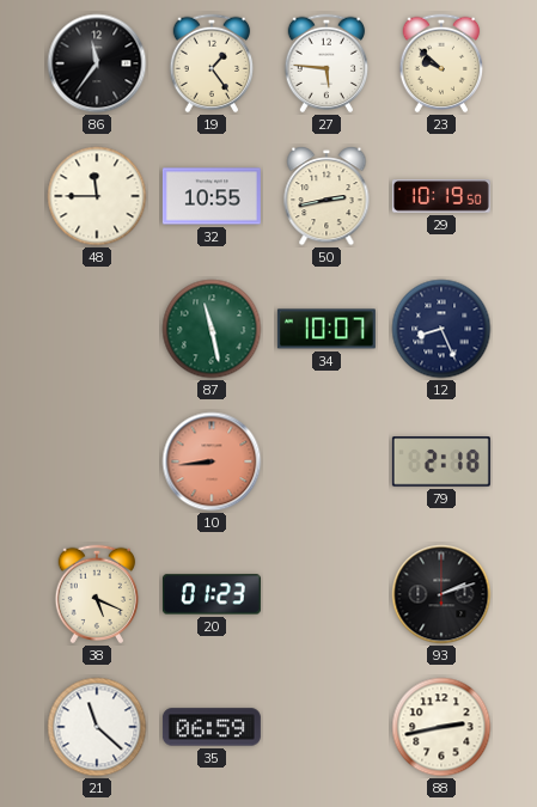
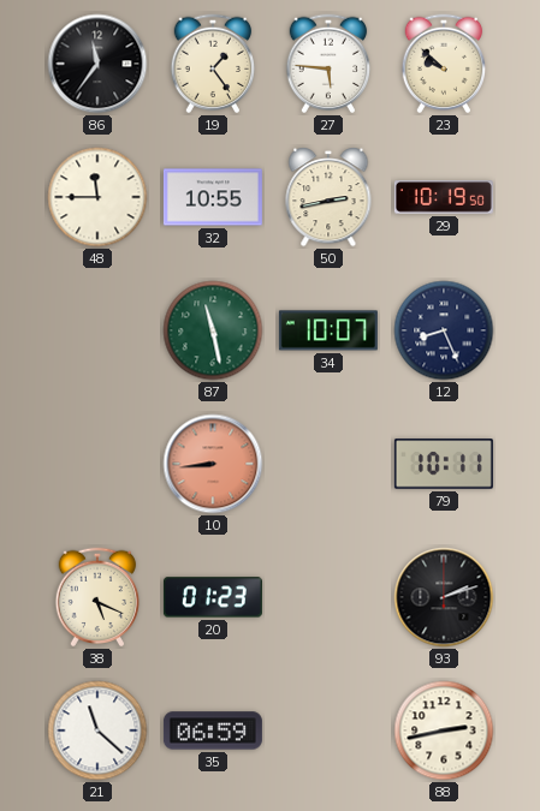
79: 2:18 -> 10:11
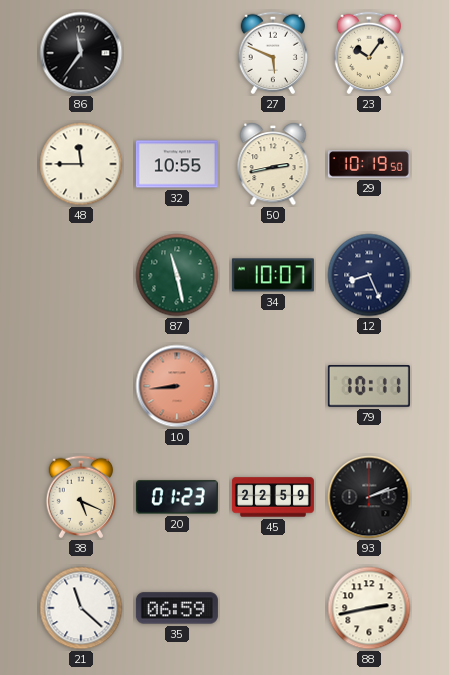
19: 1:24 -> none
27: 5:46 -> 5:49
23: 9:52 -> 10:06
45: none -> 22:59
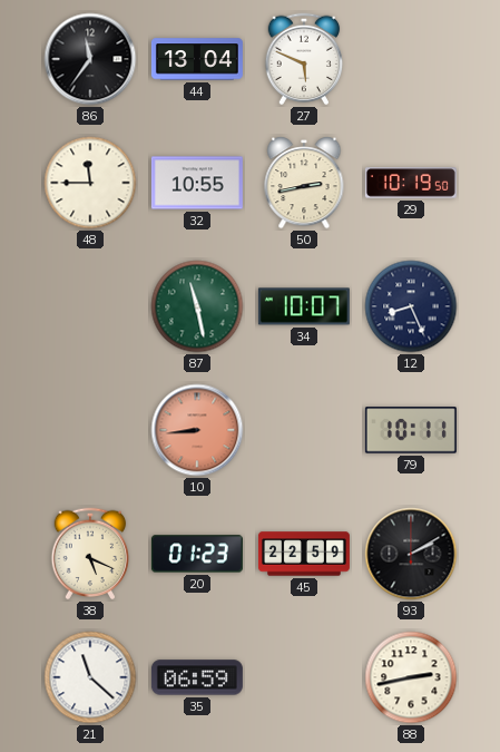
44: none -> 13:04
23: 10:06 -> none
93: 2:12 -> 2:10
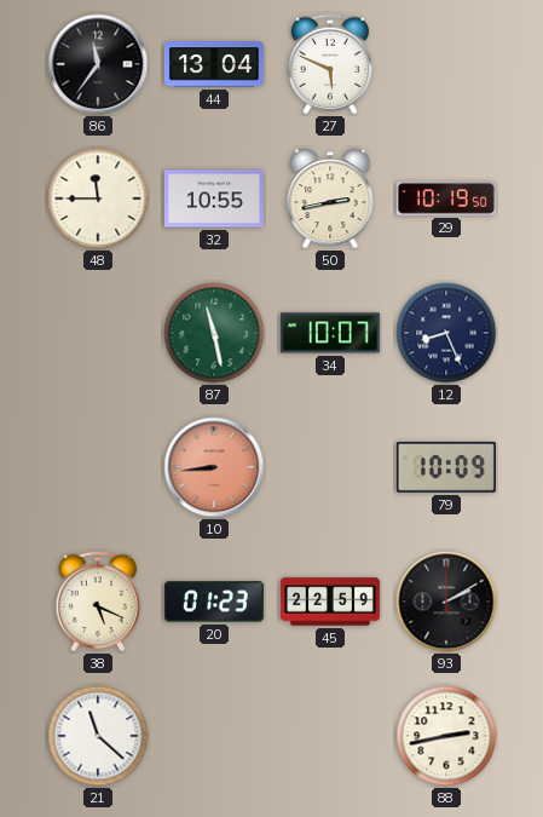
79: 10:11 -> 10:09
35: 06:59 -> none
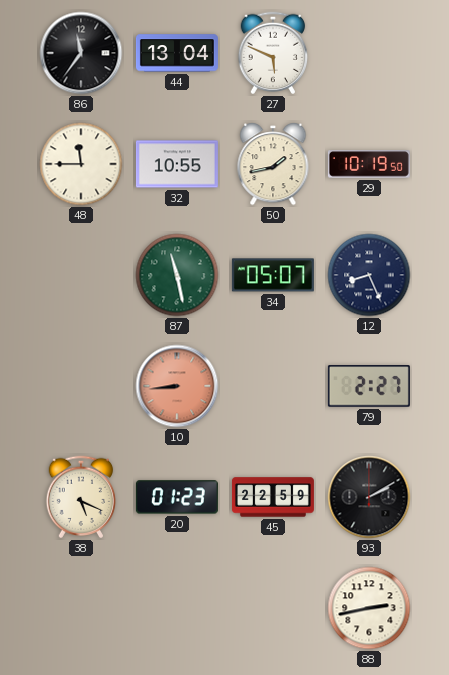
50: 2:43 -> 1:43
34: 10:07 -> 05:07
79: 10:09 -> 2:27
21: 11:22 -> none
